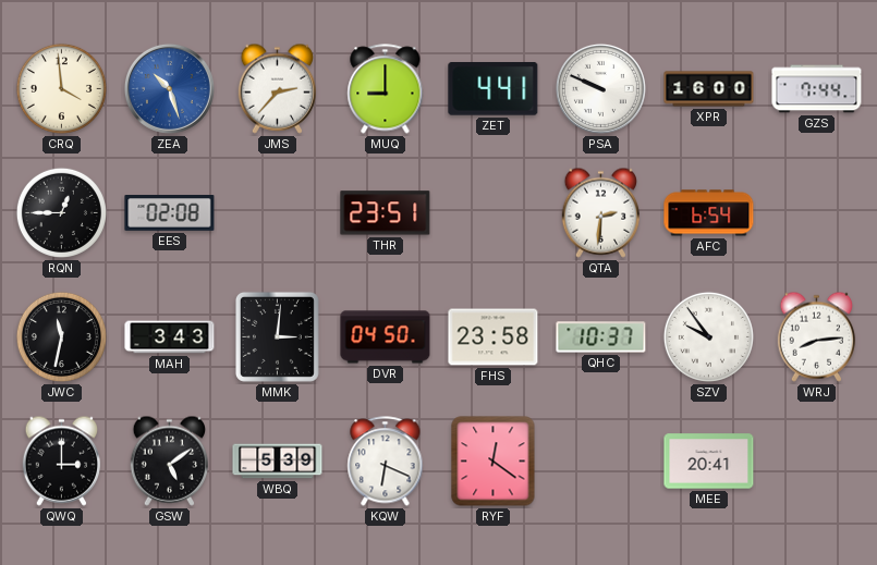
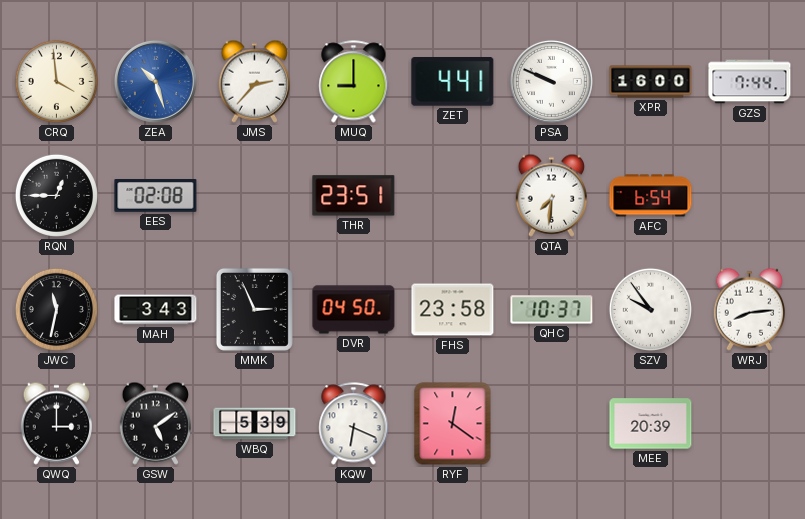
QTA: 2:31 -> 7:31
MMK: 3:01 -> 2:56
MEE: 20:41 -> 20:39
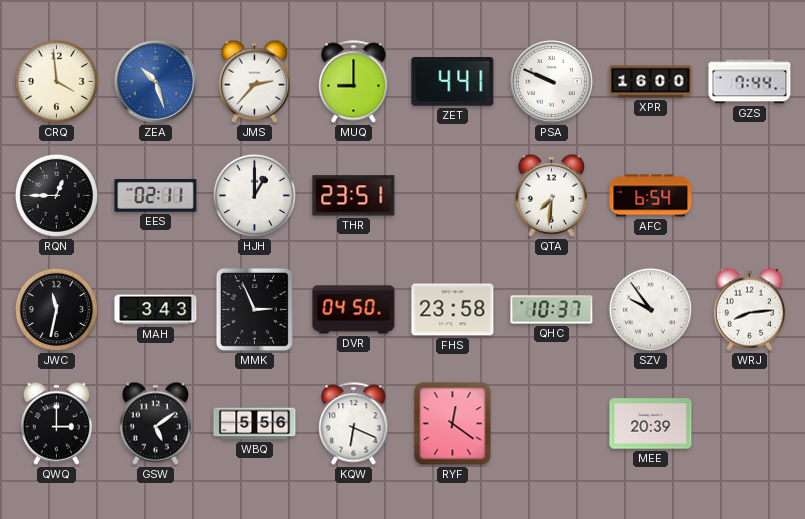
EES: 02:08 -> 02:11
HJH: none -> 1:00
WBQ: 5:39 -> 5:56
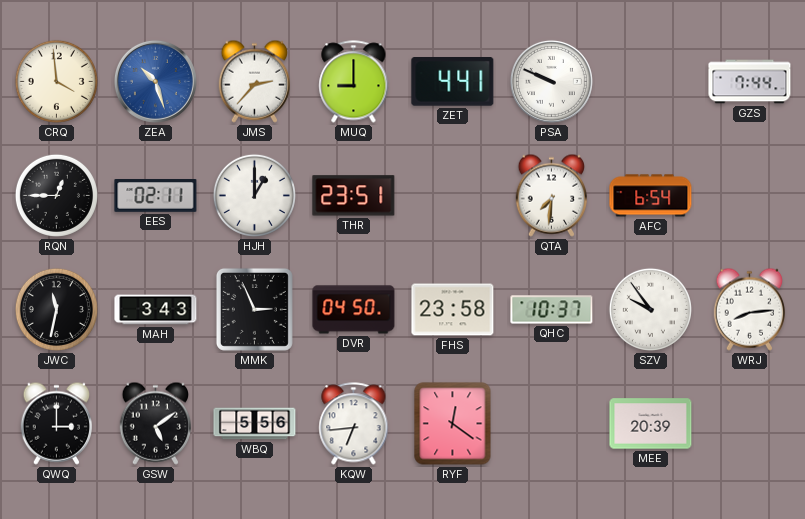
XPR: 16:00 -> none
KQW: 6:19 -> 6:44
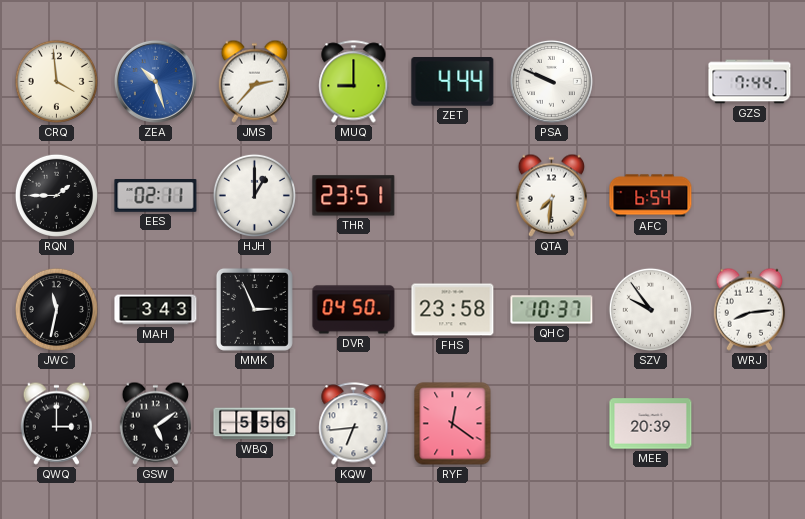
ZET: 4:41 -> 4:44
RQN: 12:45 -> 1:45
